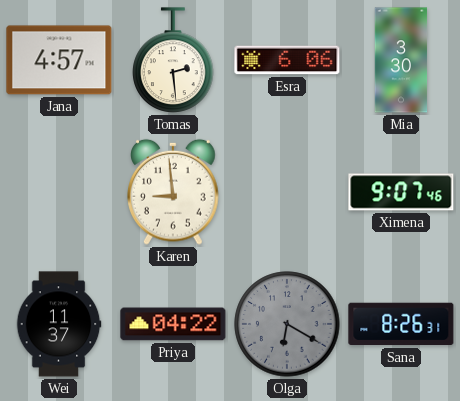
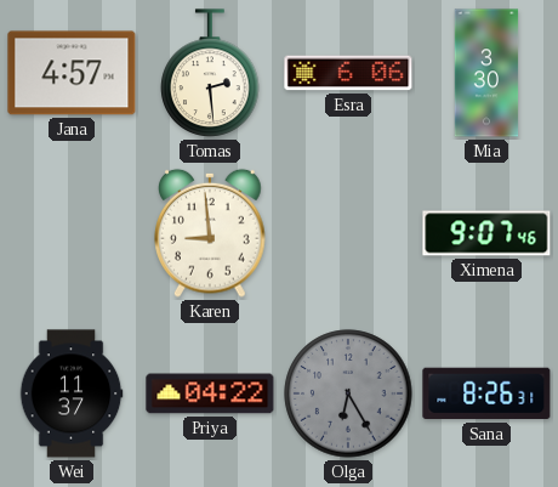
Olga: 6:20 -> 6:25
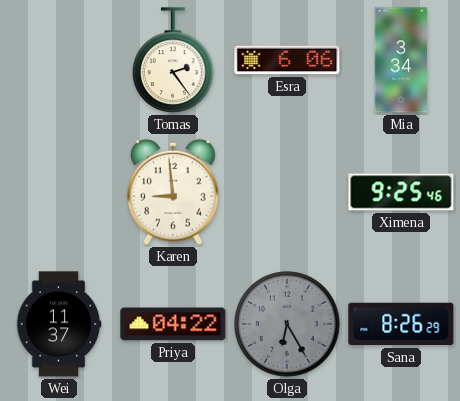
Jana: 4:57 -> none
Tomas: 2:29 -> 2:24
Mia: 3:30 -> 3:34
Ximena: 9:07 -> 9:25
Sana: 8:26:31 -> 8:26:29
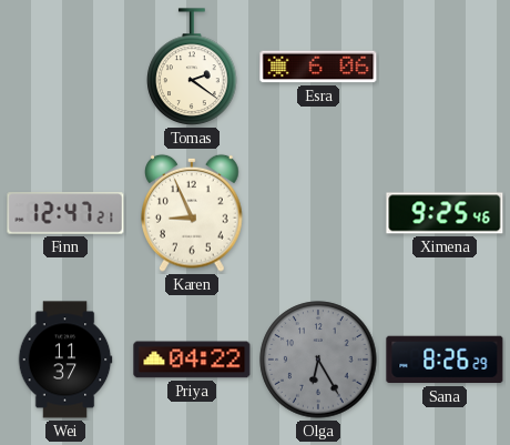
Tomas: 2:24 -> 2:21
Mia: 3:34 -> none
Finn: none -> 12:47
Karen: 8:59 -> 8:56
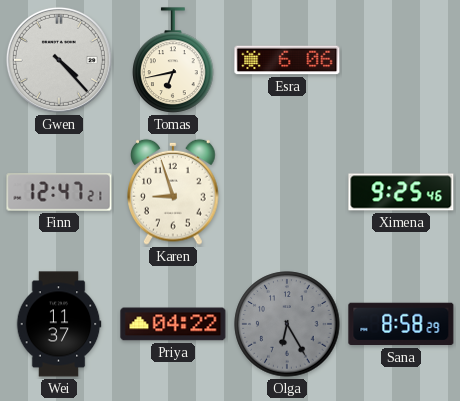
Gwen: none -> 4:23
Tomas: 2:21 -> 6:43
Karen: 8:56 -> 8:57
Sana: 8:26 -> 8:58
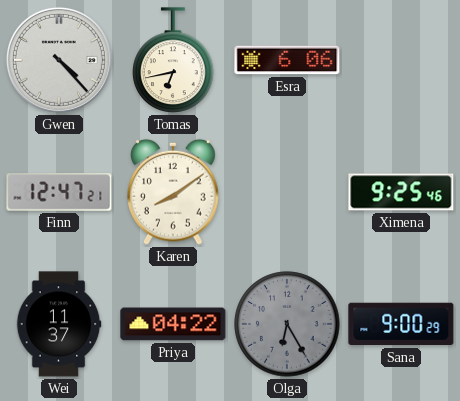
Karen: 8:57 -> 8:09
Sana: 8:58 -> 9:00
